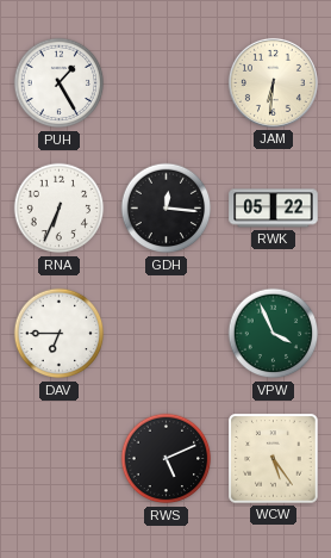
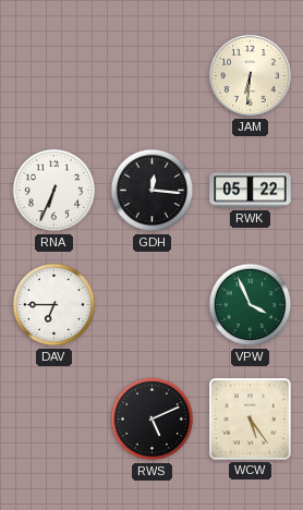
PUH: 1:25 -> none
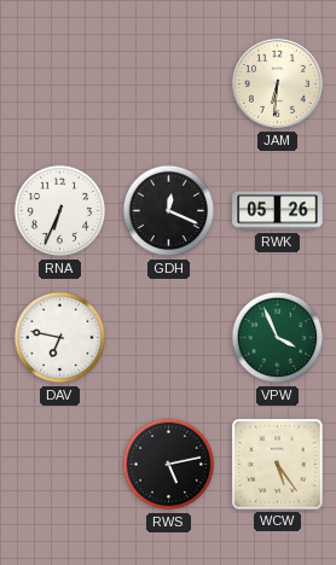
GDH: 12:16 -> 12:19
RWK: 05:22 -> 05:26
DAV: 6:45 -> 6:47
RWS: 5:11 -> 5:13
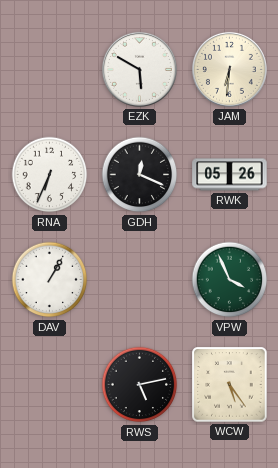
EZK: none -> 5:50
DAV: 6:47 -> 1:05
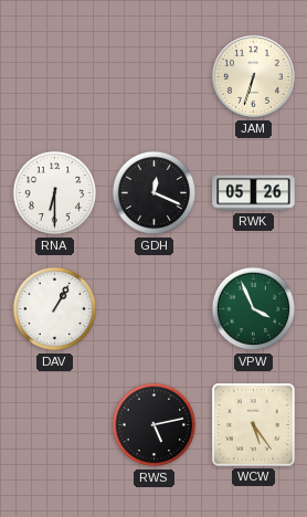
EZK: 5:50 -> none
JAM: 6:31 -> 6:33
RNA: 6:34 -> 6:30
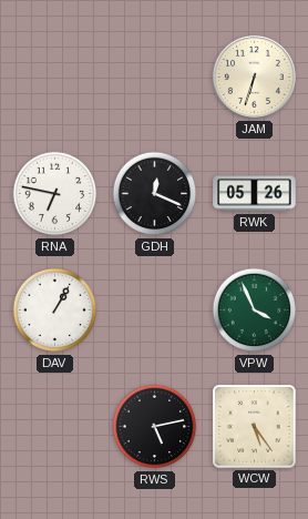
RNA: 6:30 -> 6:47
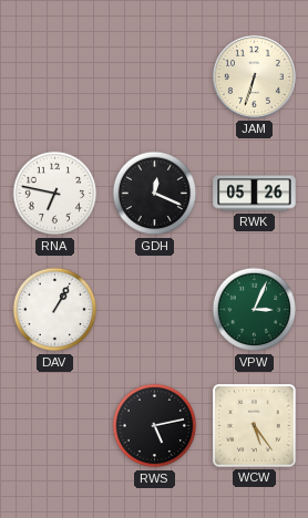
VPW: 3:56 -> 3:04
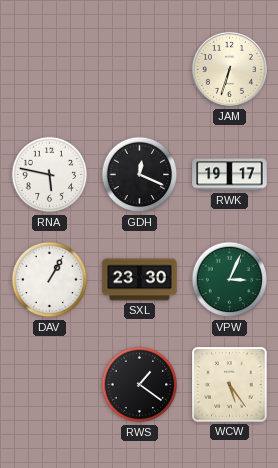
RNA: 6:47 -> 5:47
RWK: 05:26 -> 19:17
SXL: none -> 23:30
RWS: 5:13 -> 1:21
